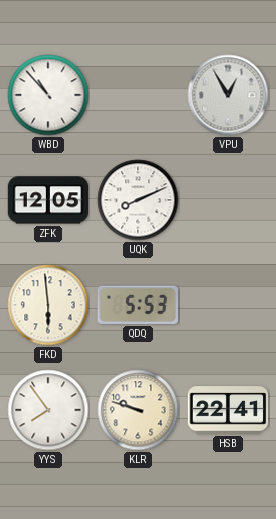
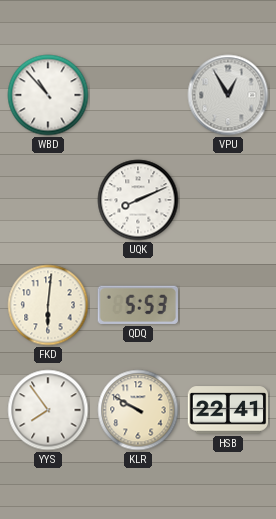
ZFK: 12:05 -> none
FKD: 5:59 -> 6:01
KLR: 9:48 -> 9:50
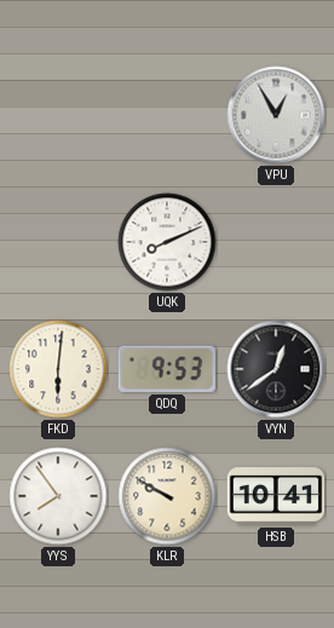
WBD: 10:53 -> none
QDQ: 5:53 -> 9:53
VYN: none -> 12:39
HSB: 22:41 -> 10:41
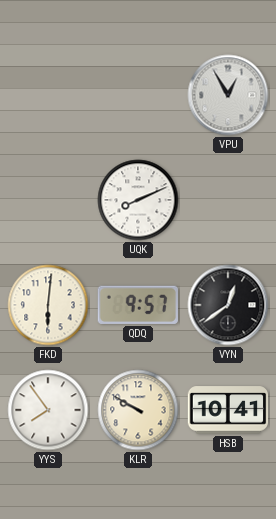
QDQ: 9:53 -> 9:57
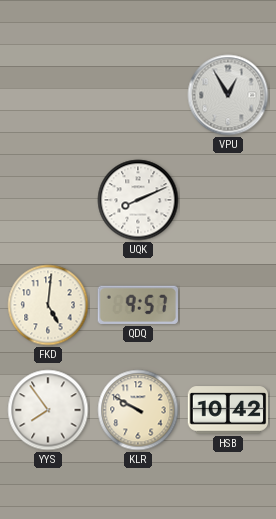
FKD: 6:01 -> 5:01
VYN: 12:39 -> none
HSB: 10:41 -> 10:42
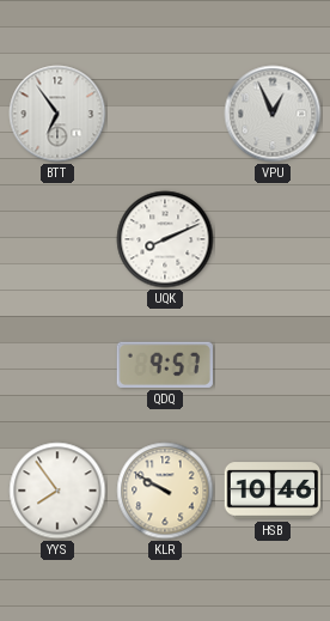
BTT: none -> 6:54
VPU: 12:55 -> 12:56
FKD: 5:01 -> none
HSB: 10:42 -> 10:46
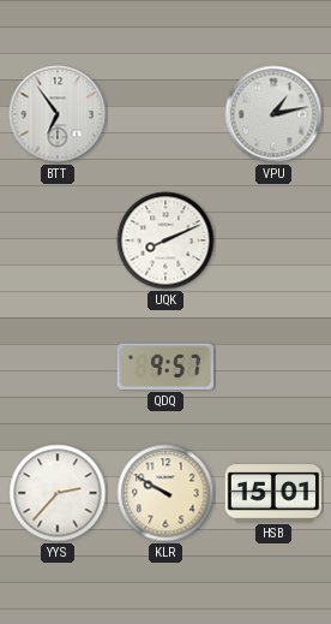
VPU: 12:56 -> 1:13
YYS: 7:54 -> 2:37
HSB: 10:46 -> 15:01
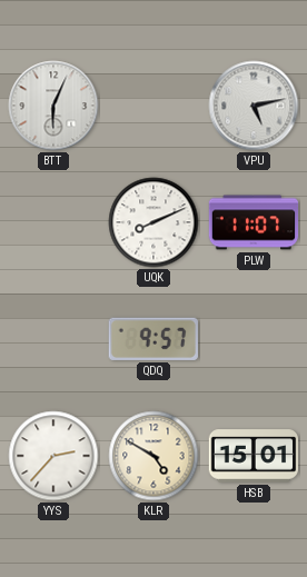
BTT: 6:54 -> 6:04
VPU: 1:13 -> 5:13
PLW: none -> 11:07
KLR: 9:50 -> 4:50
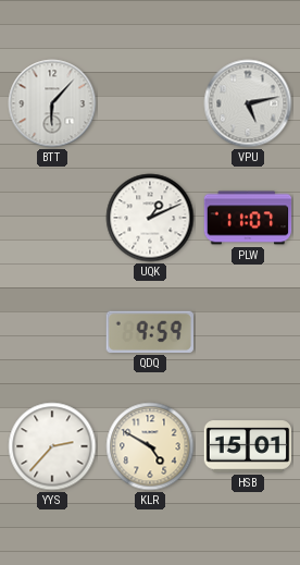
BTT: 6:04 -> 6:07
UQK: 8:11 -> 1:11
QDQ: 9:57 -> 9:59
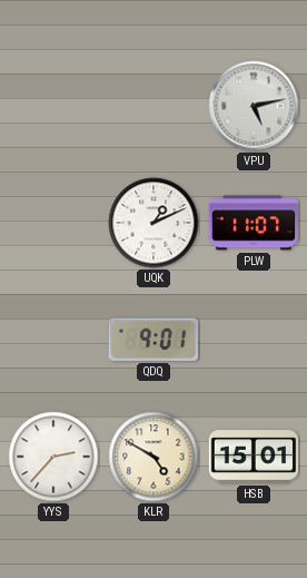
BTT: 6:07 -> none
QDQ: 9:59 -> 9:01
